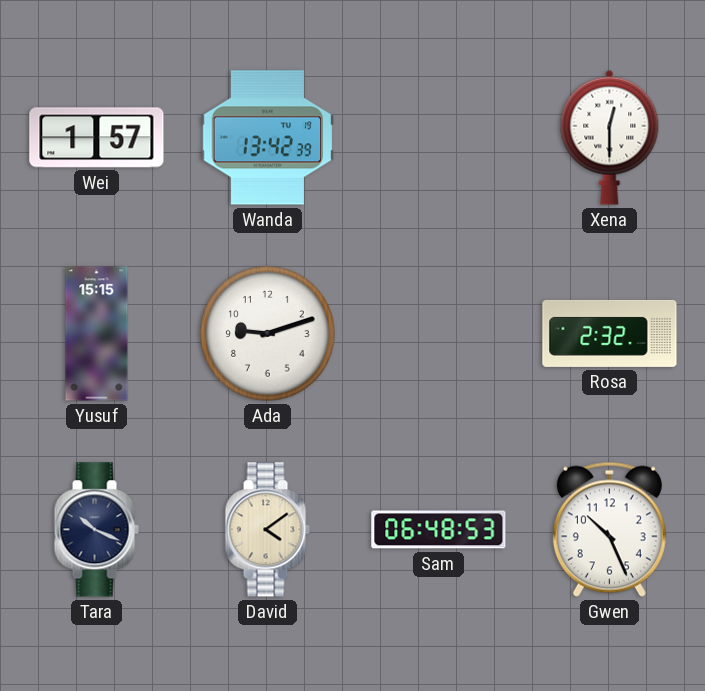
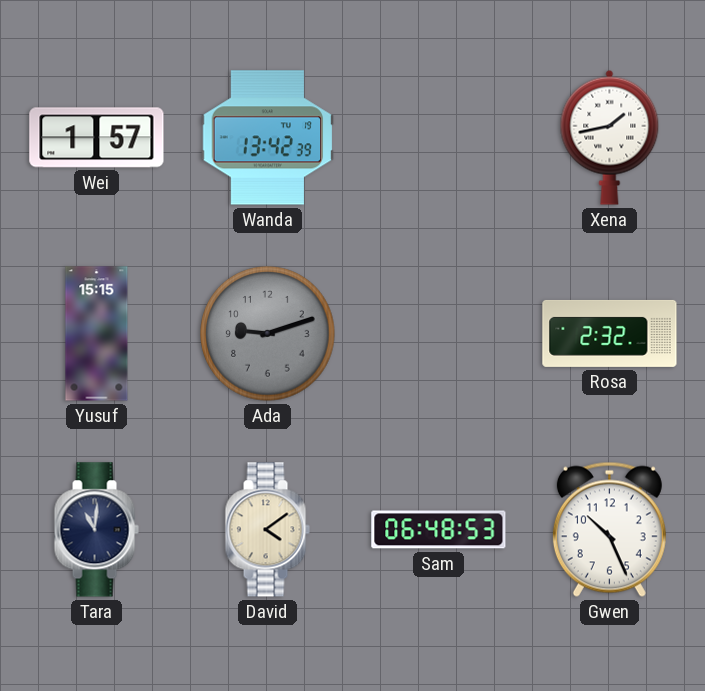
Xena: 12:30 -> 1:43
Ada dial: white -> grey
Tara: 10:19 -> 11:01
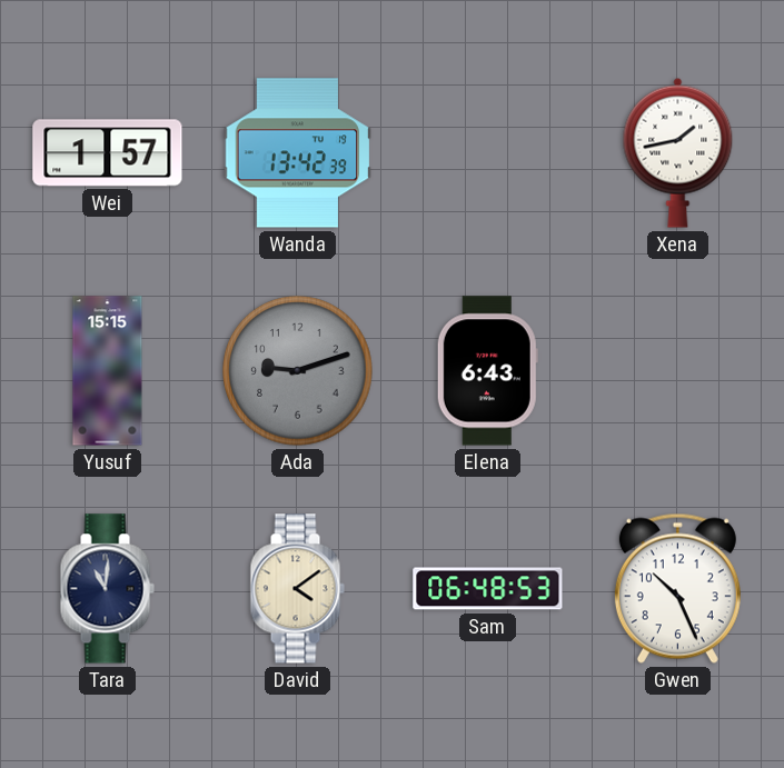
Elena: none -> 6:43
Rosa: 2:32 -> none
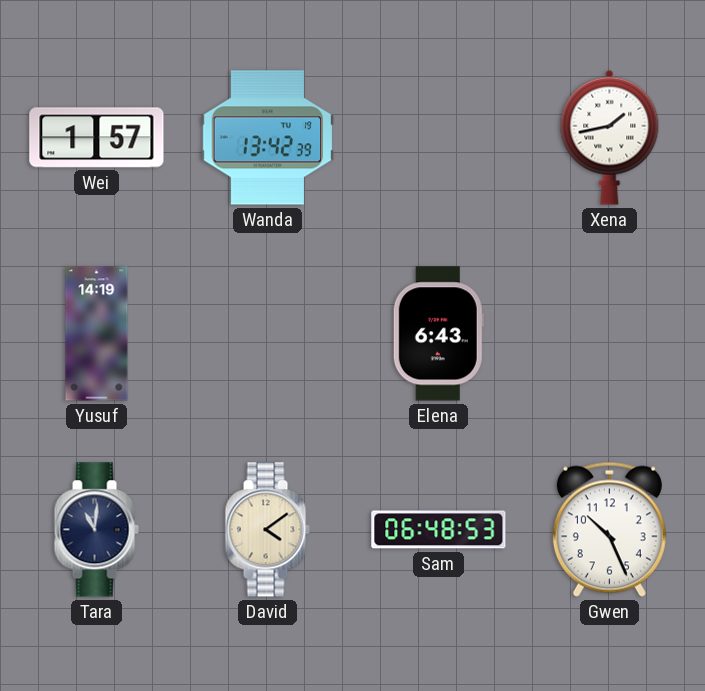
Yusuf: 15:15 -> 14:19
Ada: 9:12 -> none
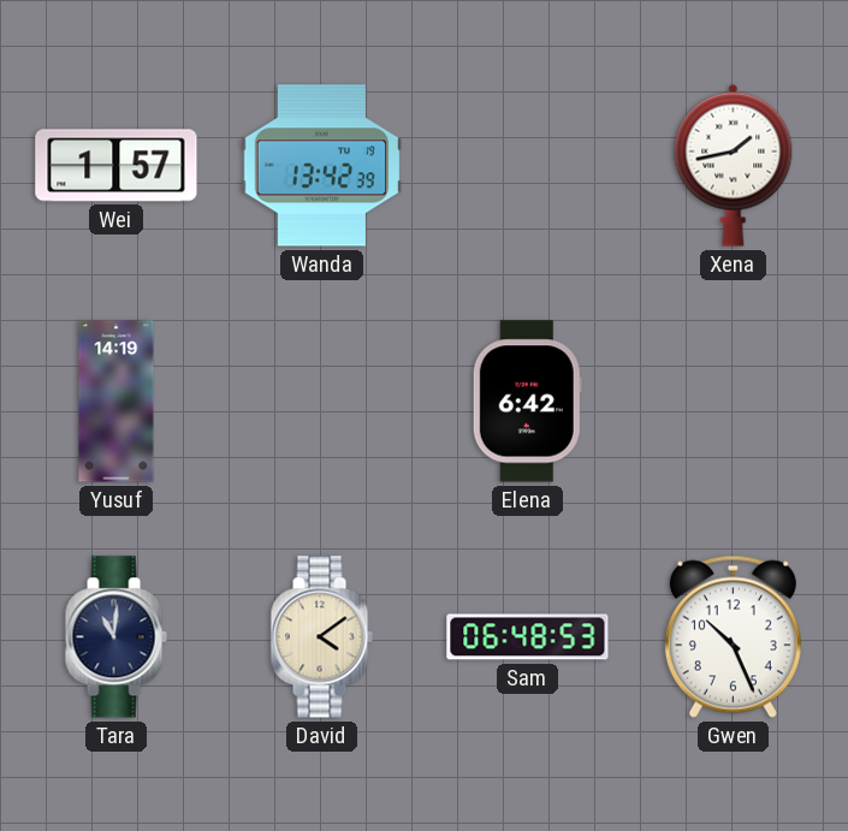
Elena: 6:43 -> 6:42
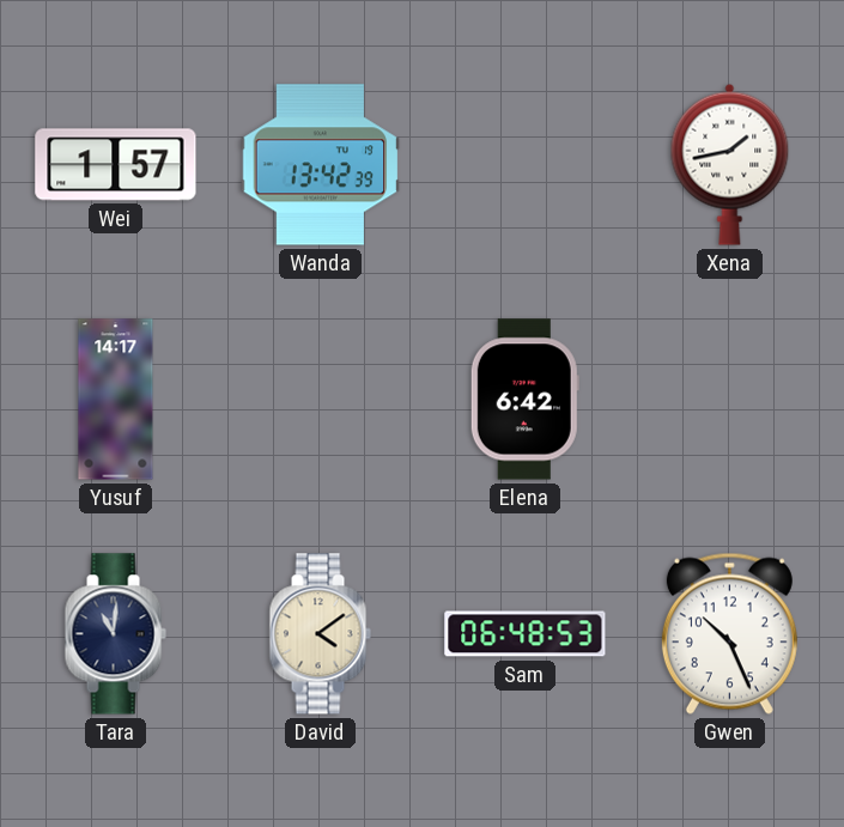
Yusuf: 14:19 -> 14:17
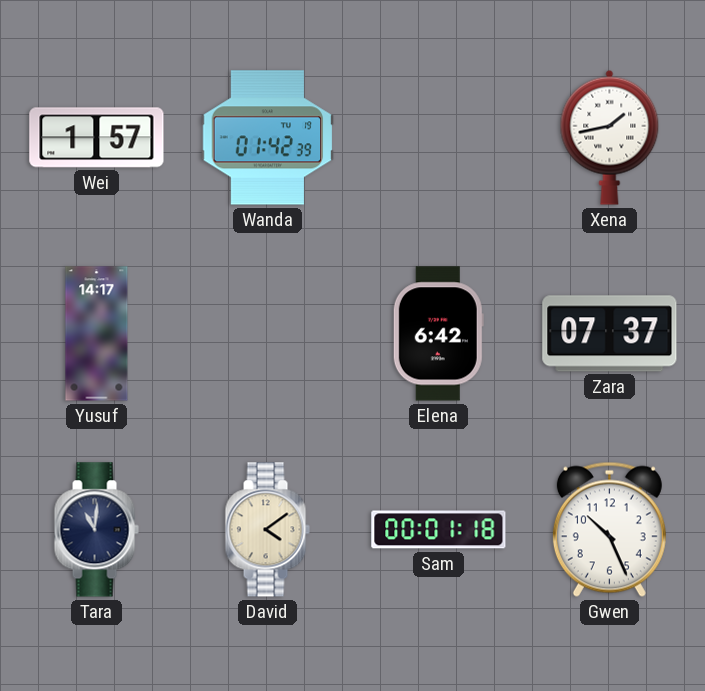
Wanda: 13:42 -> 01:42
Zara: none -> 07:37
Sam: 06:48 -> 00:01
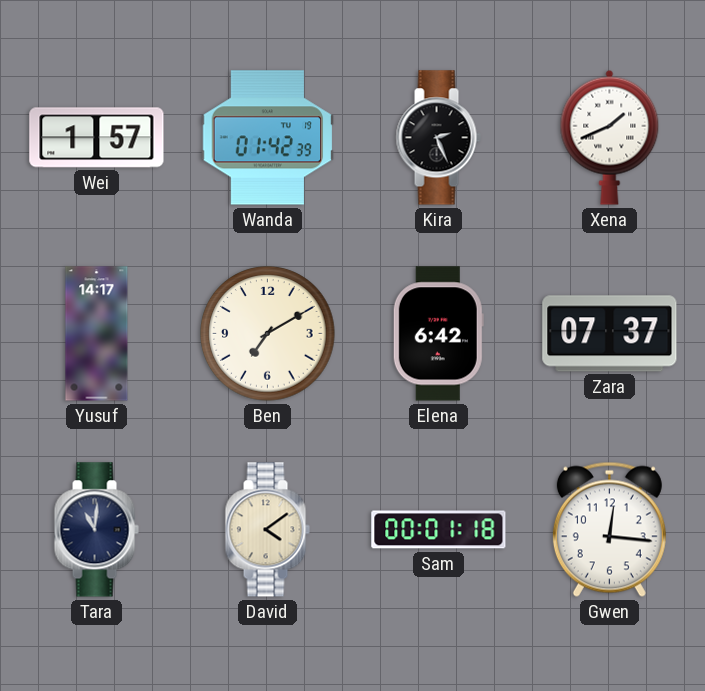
Kira: none -> 2:26
Xena: 1:43 -> 1:41
Ben: none -> 7:10
Gwen: 10:26 -> 12:16
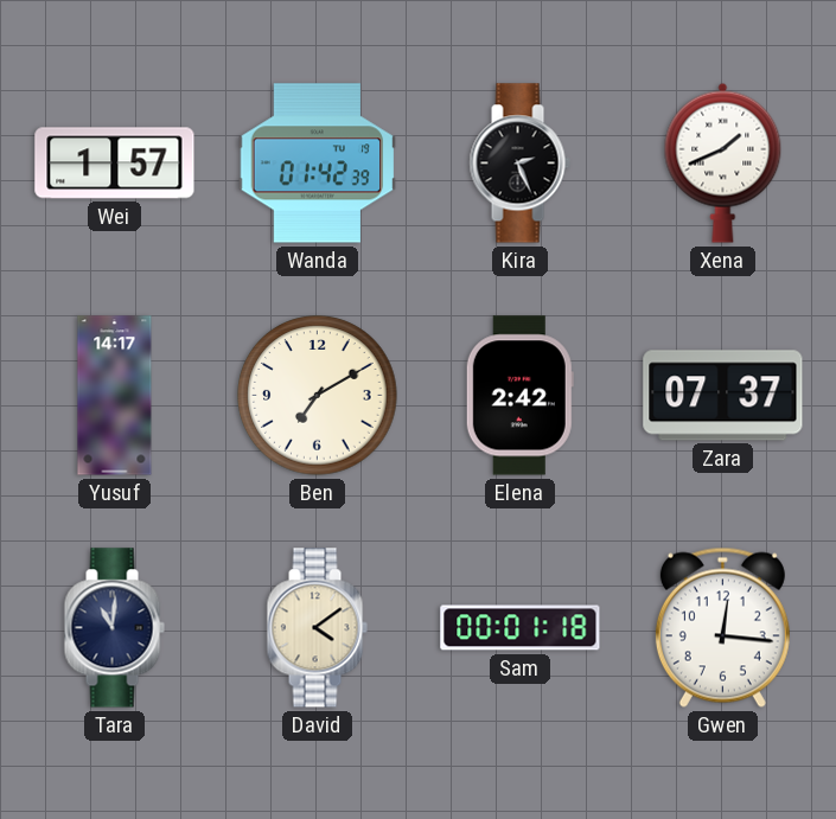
Elena: 6:42 -> 2:42
